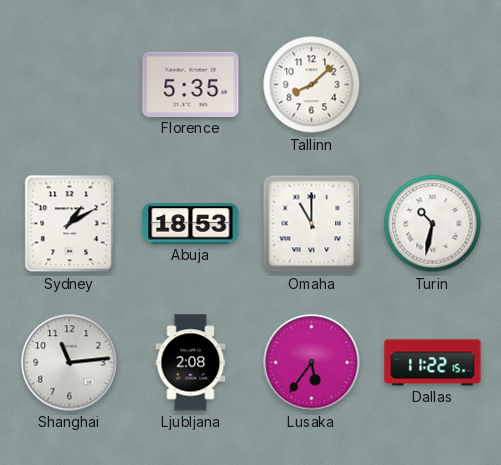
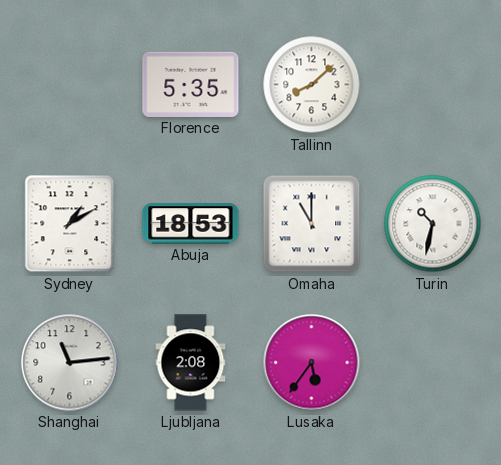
Dallas: 11:22 -> none
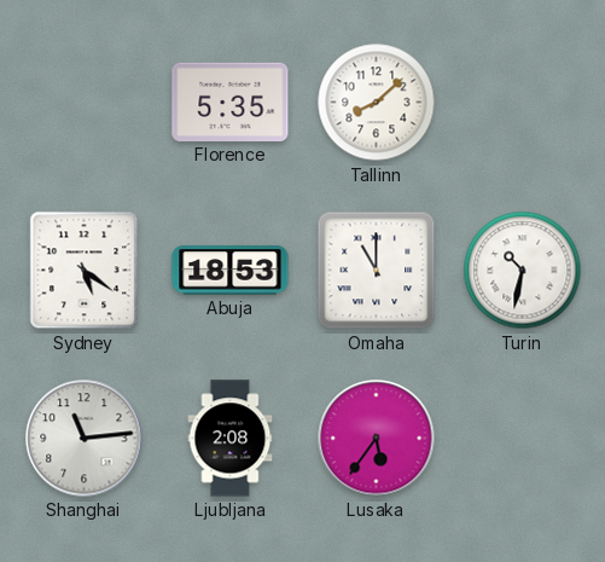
Sydney: 1:10 -> 5:21
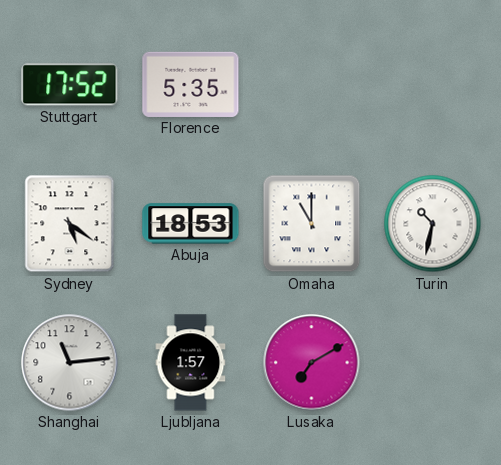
Stuttgart: none -> 17:52
Tallinn: 8:08 -> none
Ljubljana: 2:08 -> 1:57
Lusaka: 5:36 -> 7:10
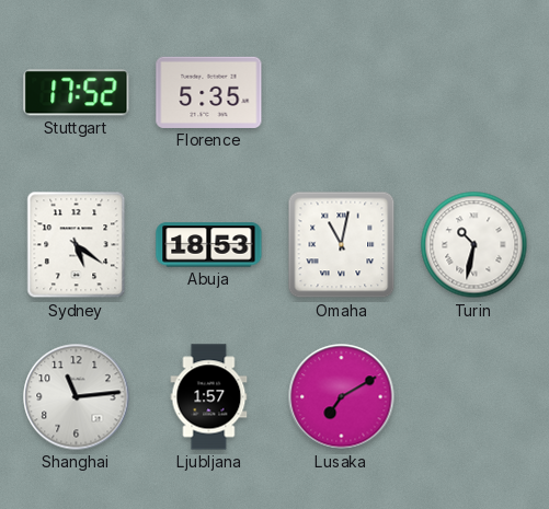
Omaha: 11:00 -> 11:02
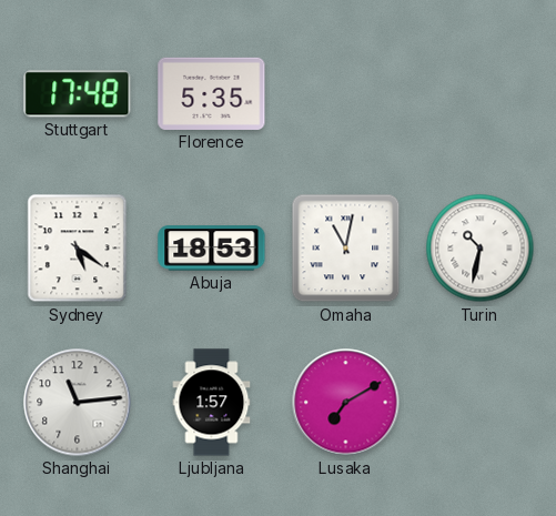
Stuttgart: 17:52 -> 17:48
